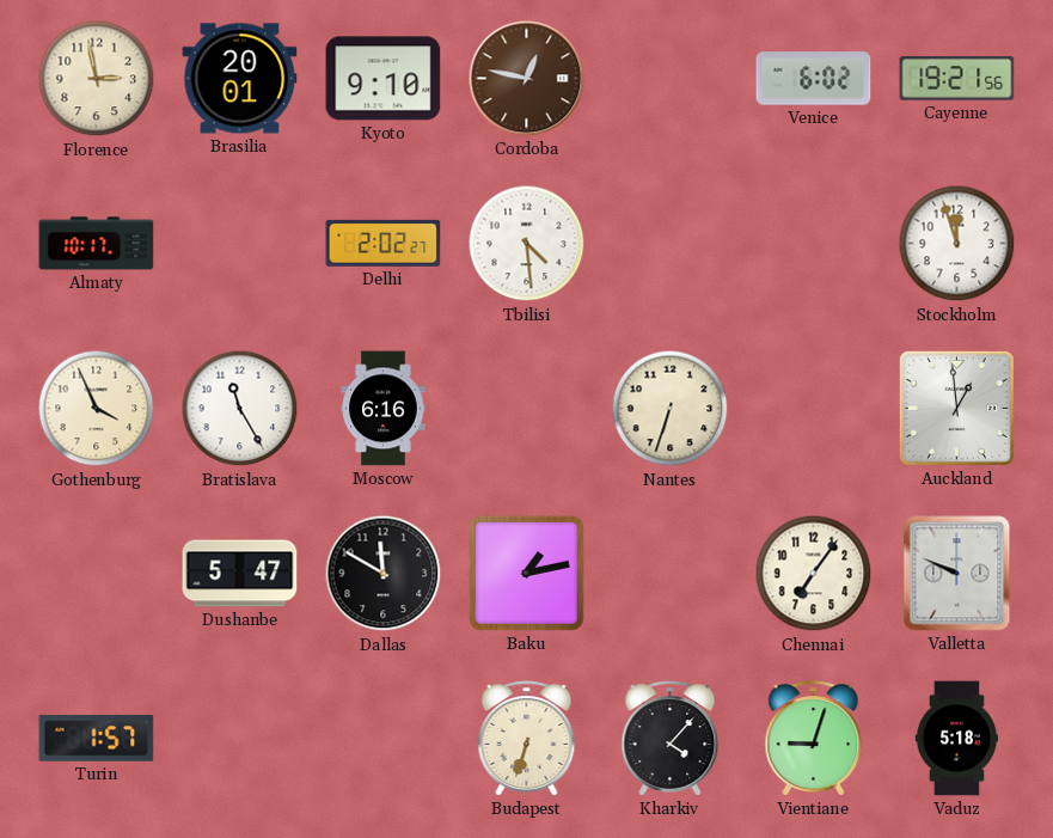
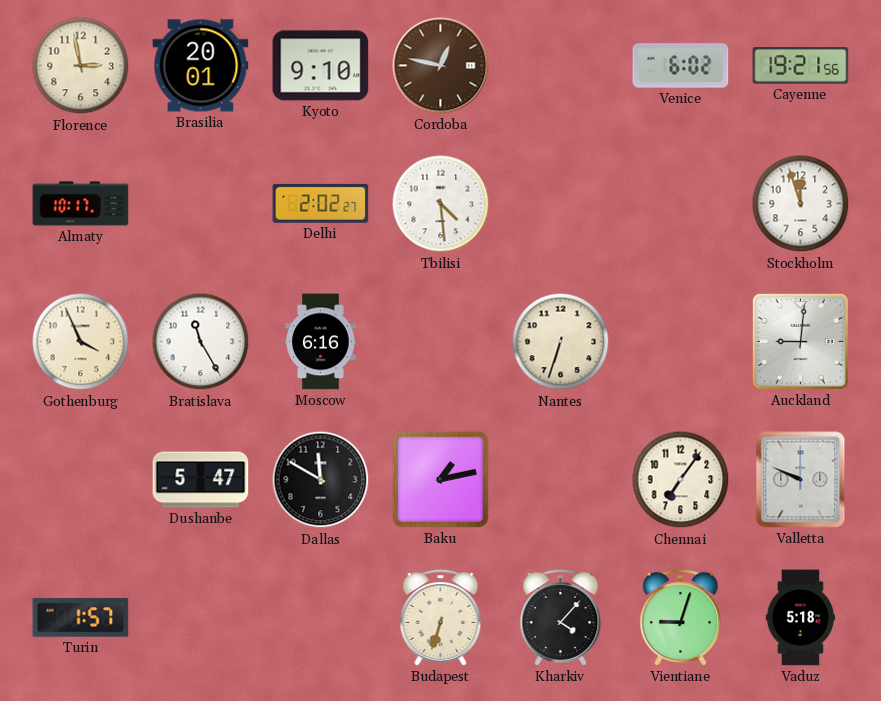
Auckland: 12:59 -> 9:01
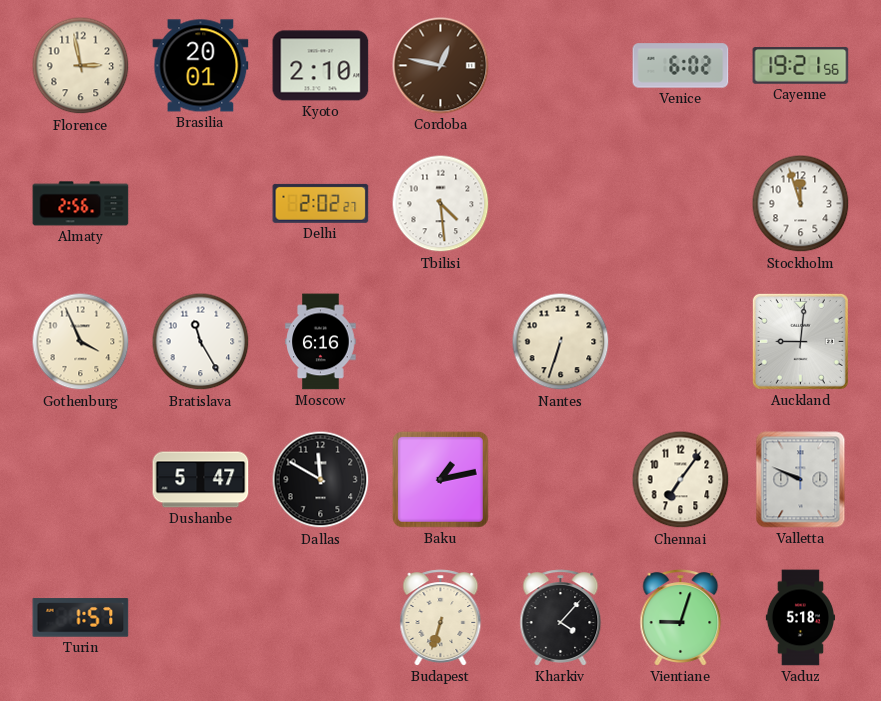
Kyoto: 9:10 -> 2:10
Almaty: 10:17 -> 2:56
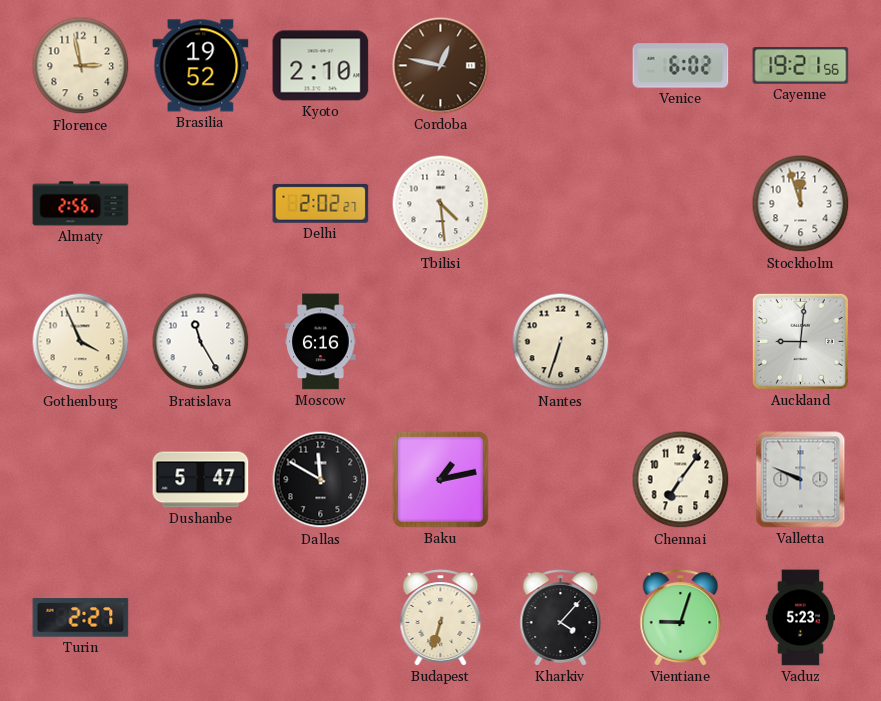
Brasilia: 20:01 -> 19:52
Turin: 1:57 -> 2:27
Vaduz: 5:18 -> 5:23
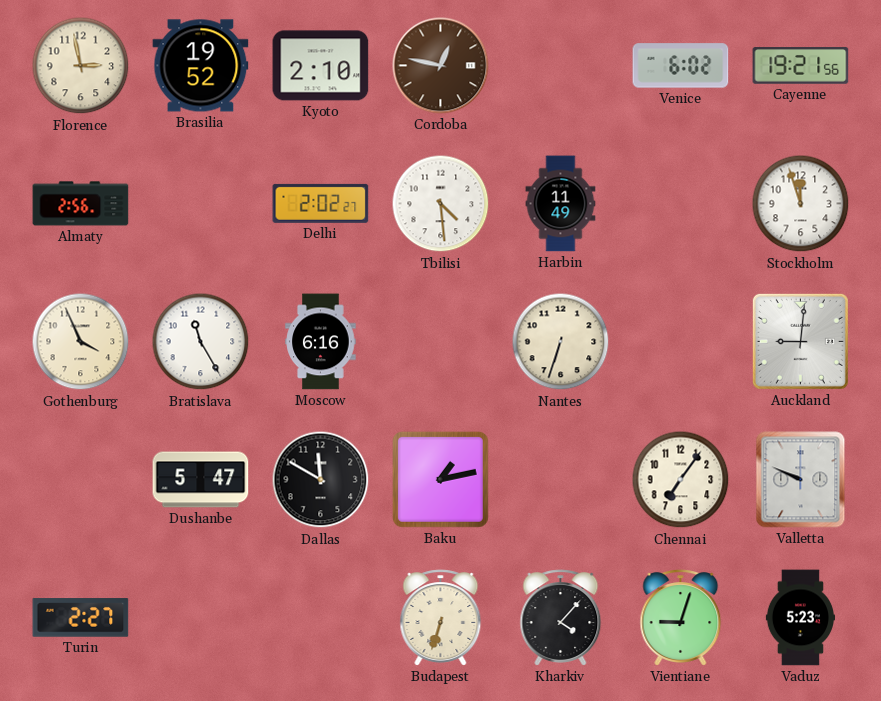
Harbin: none -> 11:49
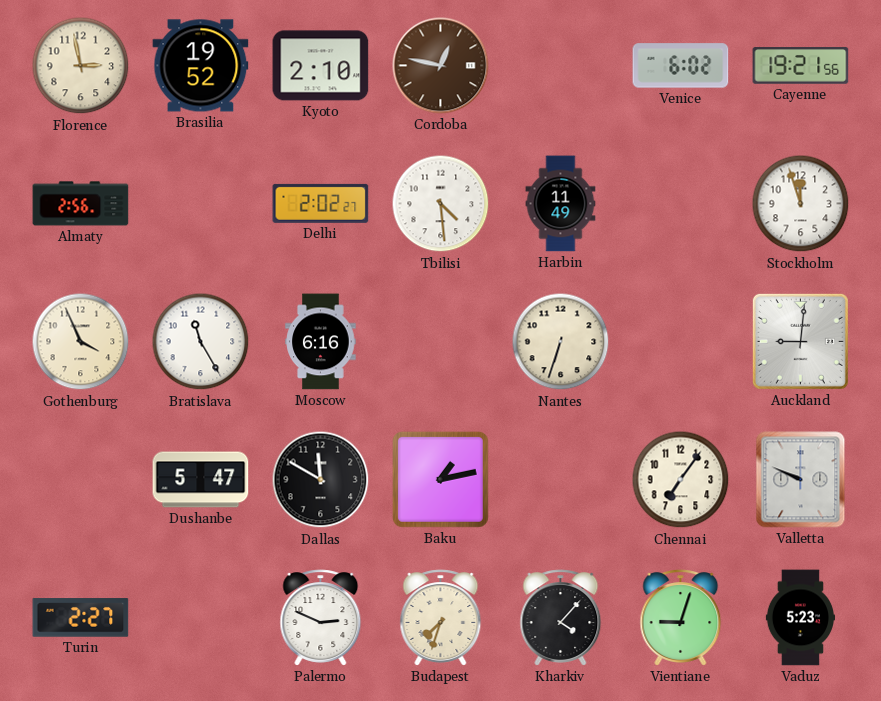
Palermo: none -> 2:49
Budapest: 6:33 -> 7:33
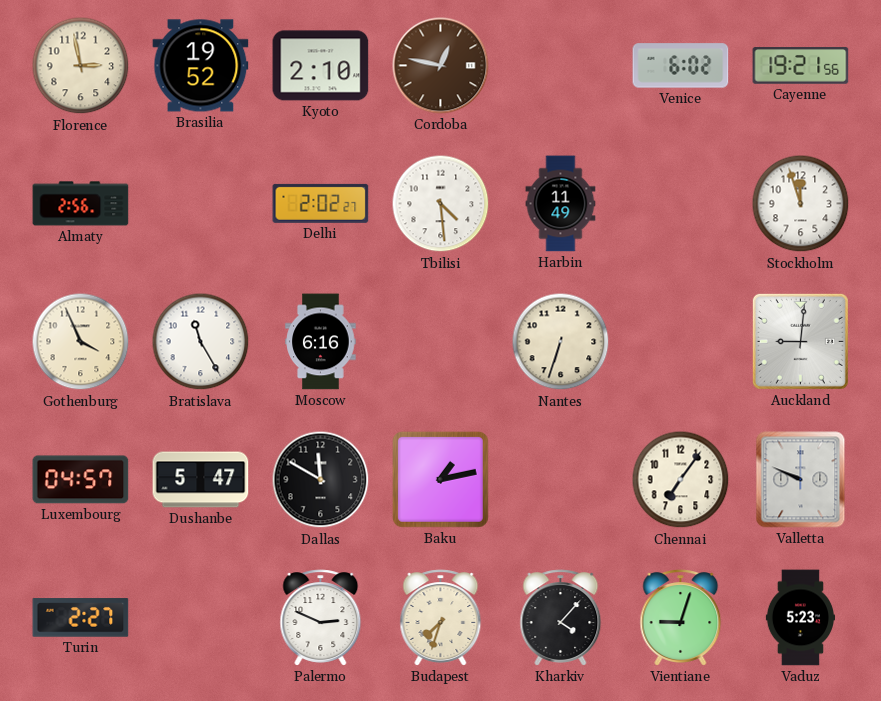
Luxembourg: none -> 04:57
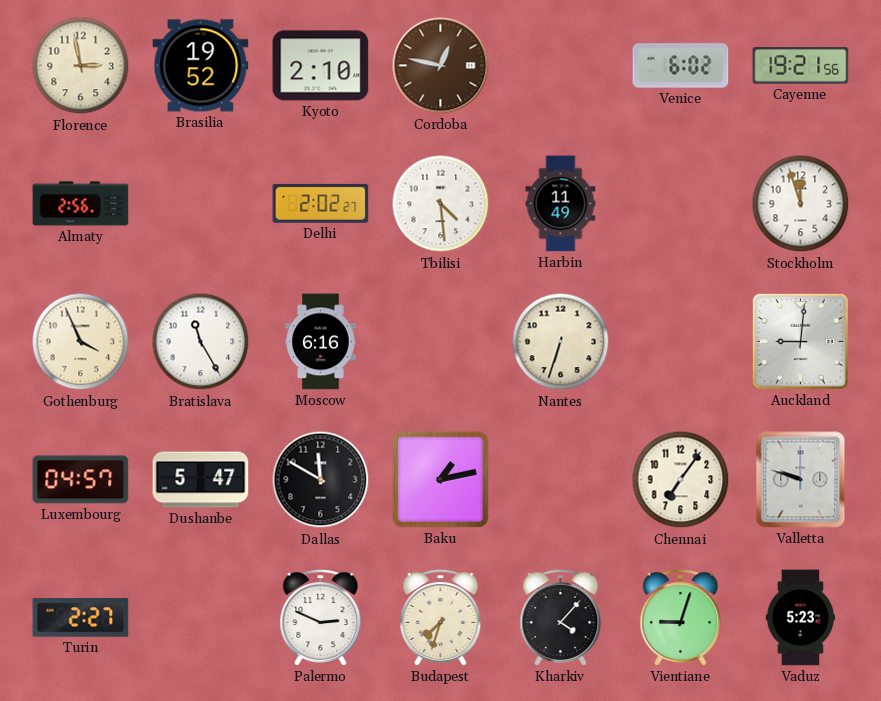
Valletta: 9:49 -> 9:48
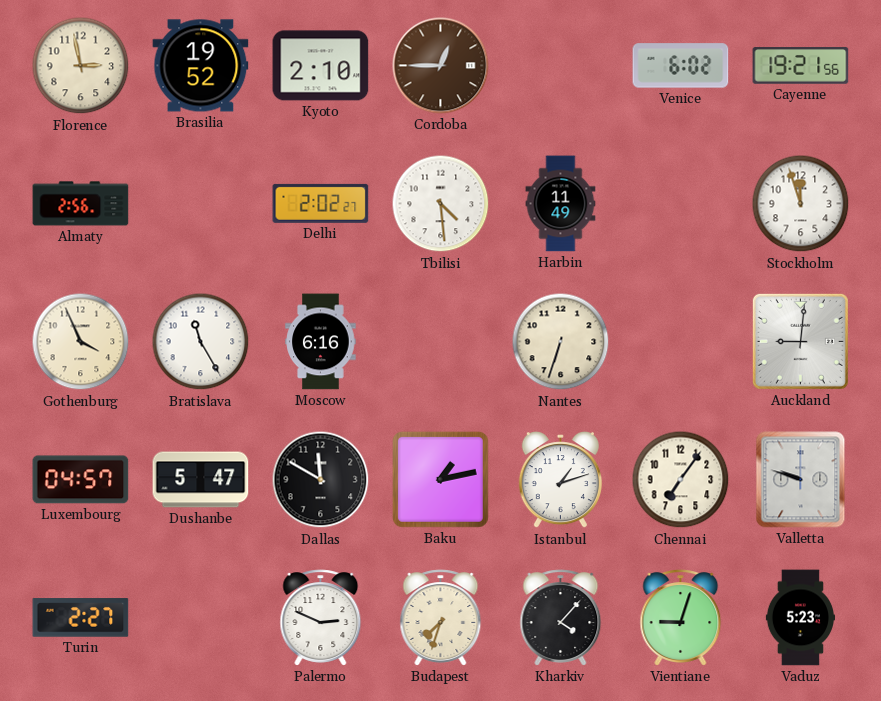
Cordoba: 12:47 -> 12:45
Istanbul: none -> 1:12
